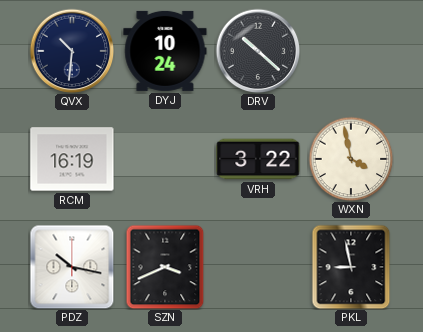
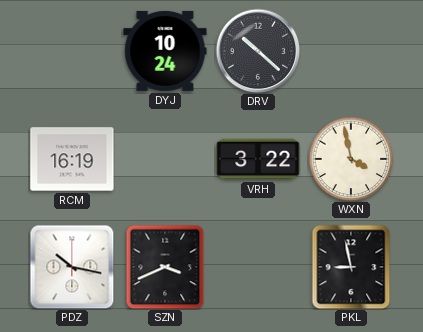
QVX: 10:31 -> none
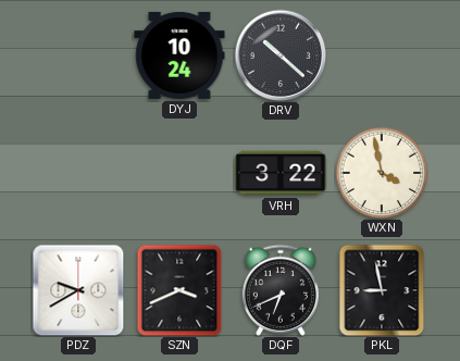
RCM: 16:19 -> none
PDZ: 10:17 -> 9:40
DQF: none -> 6:41
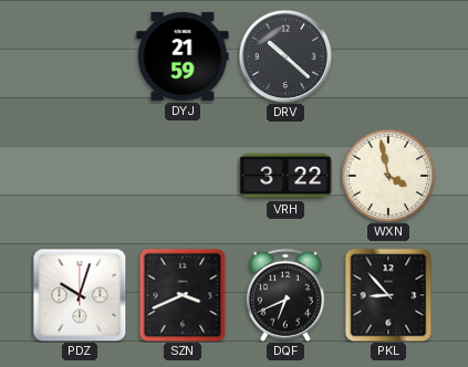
DYJ: 10:24 -> 21:59
PDZ: 9:40 -> 10:03
PKL: 8:58 -> 8:53
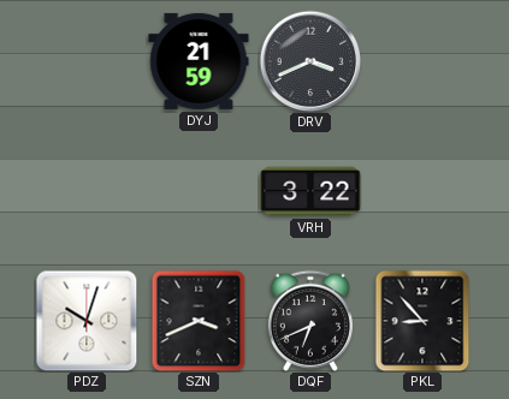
DRV: 10:22 -> 3:41
WXN: 3:58 -> none
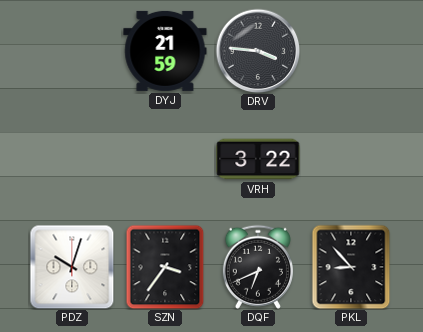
DRV: 3:41 -> 3:46
SZN: 3:41 -> 3:36
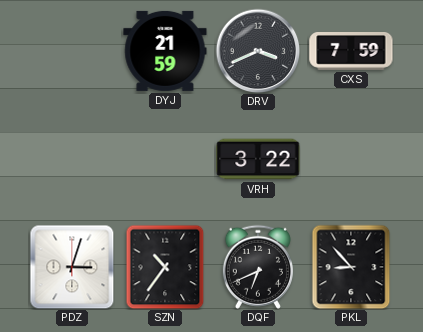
DRV: 3:46 -> 3:41
CXS: none -> 7:59
PDZ: 10:03 -> 3:03
SZN: 3:36 -> 10:36
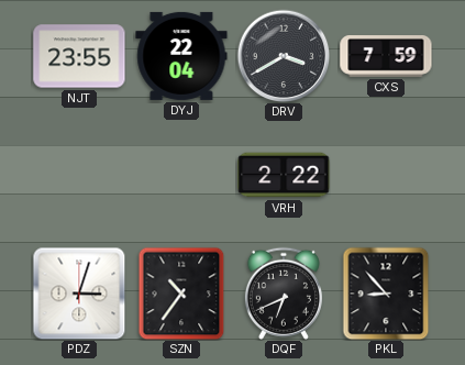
NJT: none -> 23:55
DYJ: 21:59 -> 22:04
DRV: 3:41 -> 3:40
VRH: 3:22 -> 2:22
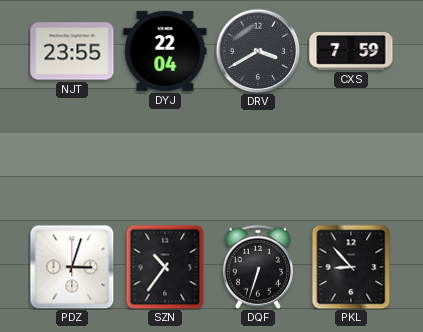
VRH: 2:22 -> none
DQF: 6:41 -> 6:33
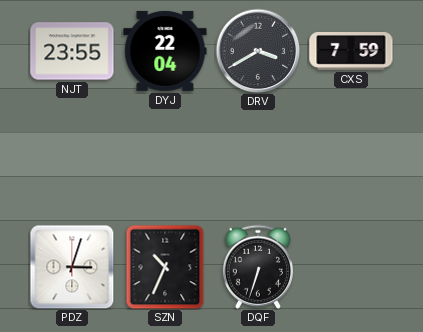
SZN: 10:36 -> 10:34
PKL: 8:53 -> none
